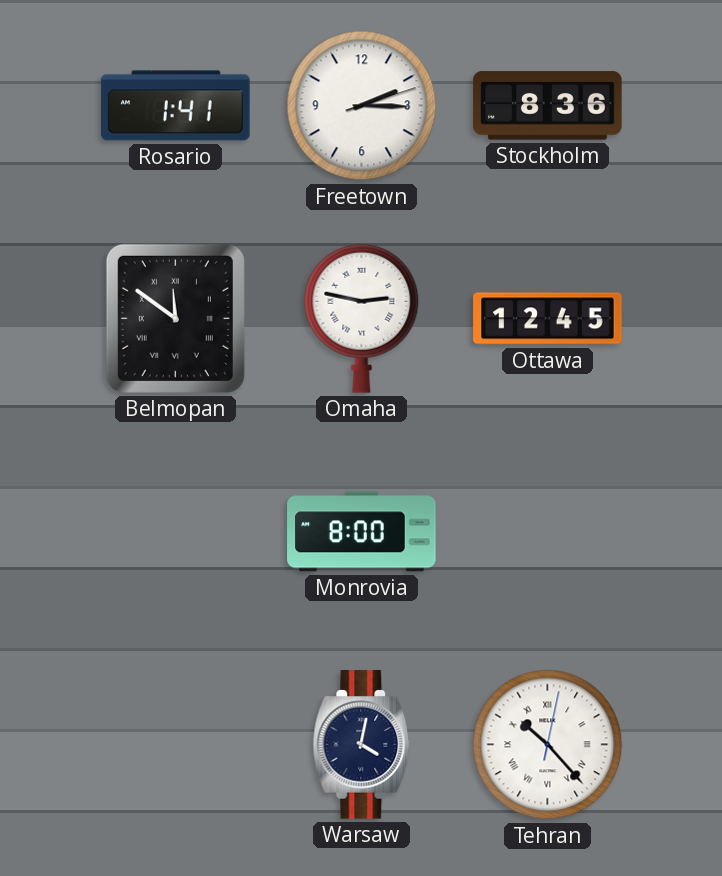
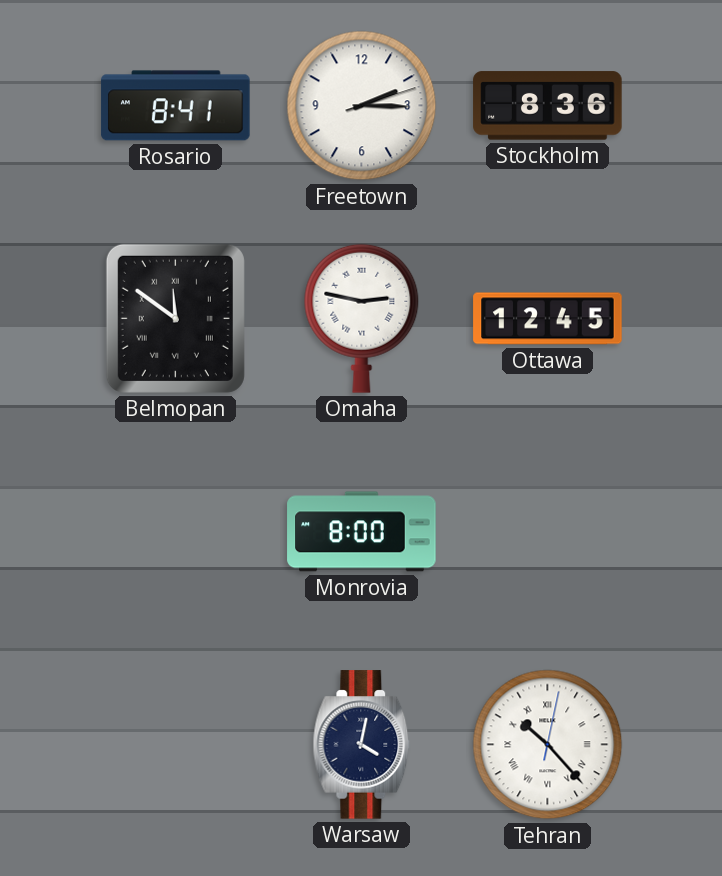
Rosario: 1:41 -> 8:41
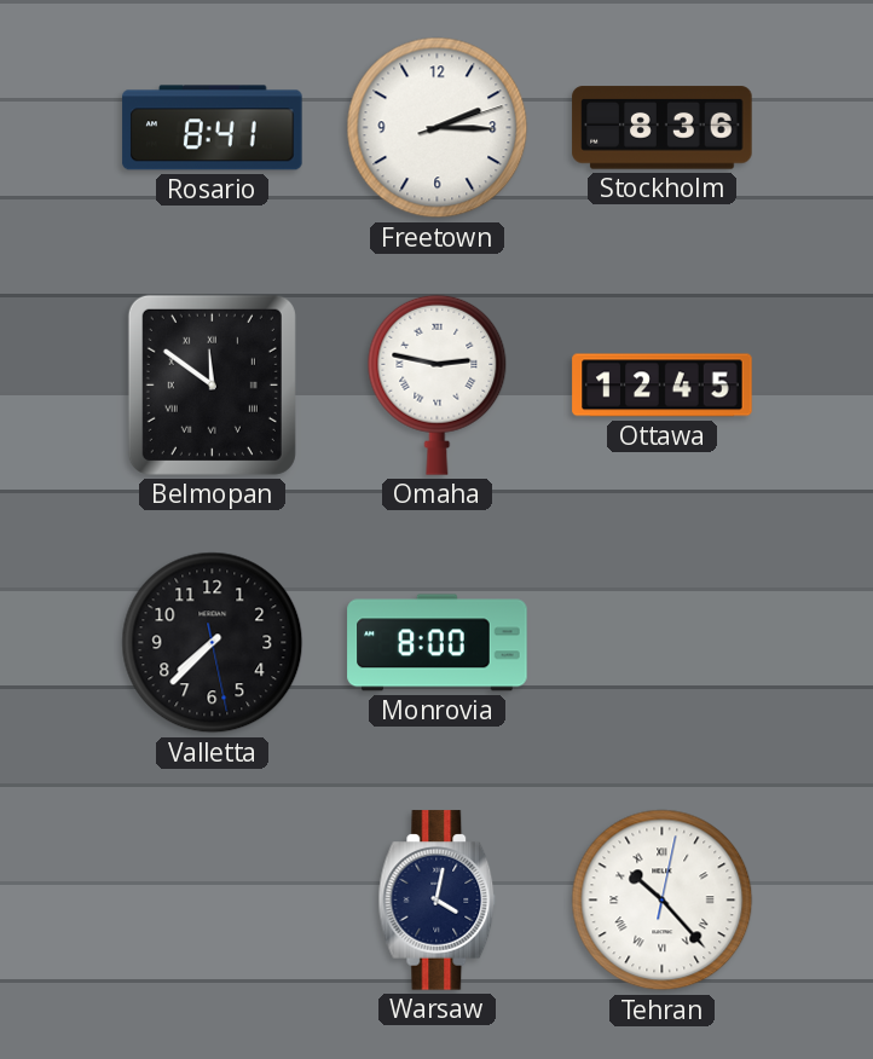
Valletta: none -> 7:37
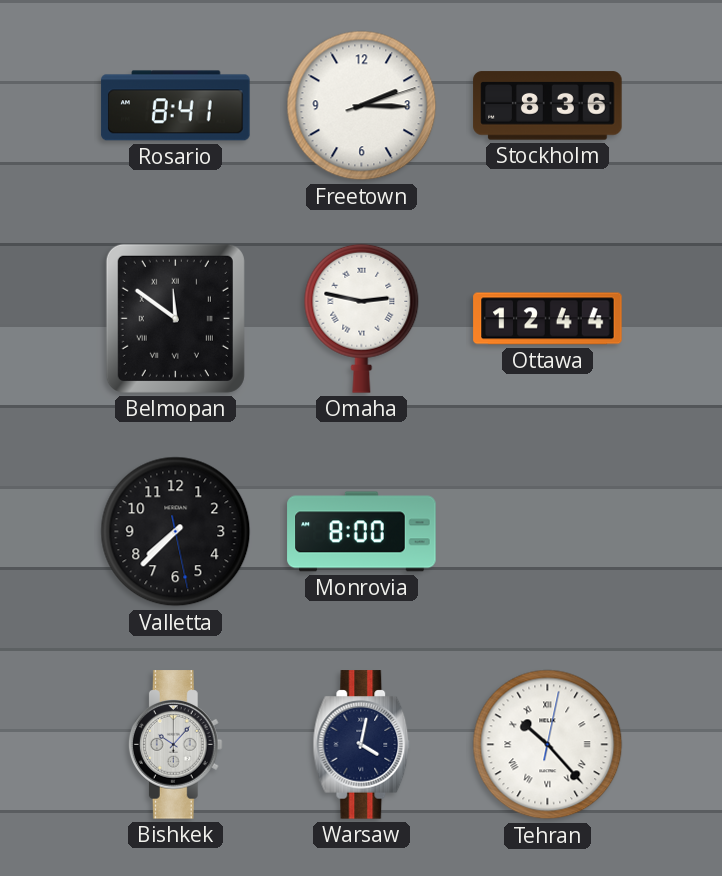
Ottawa: 12:45 -> 12:44
Bishkek: none -> 10:07
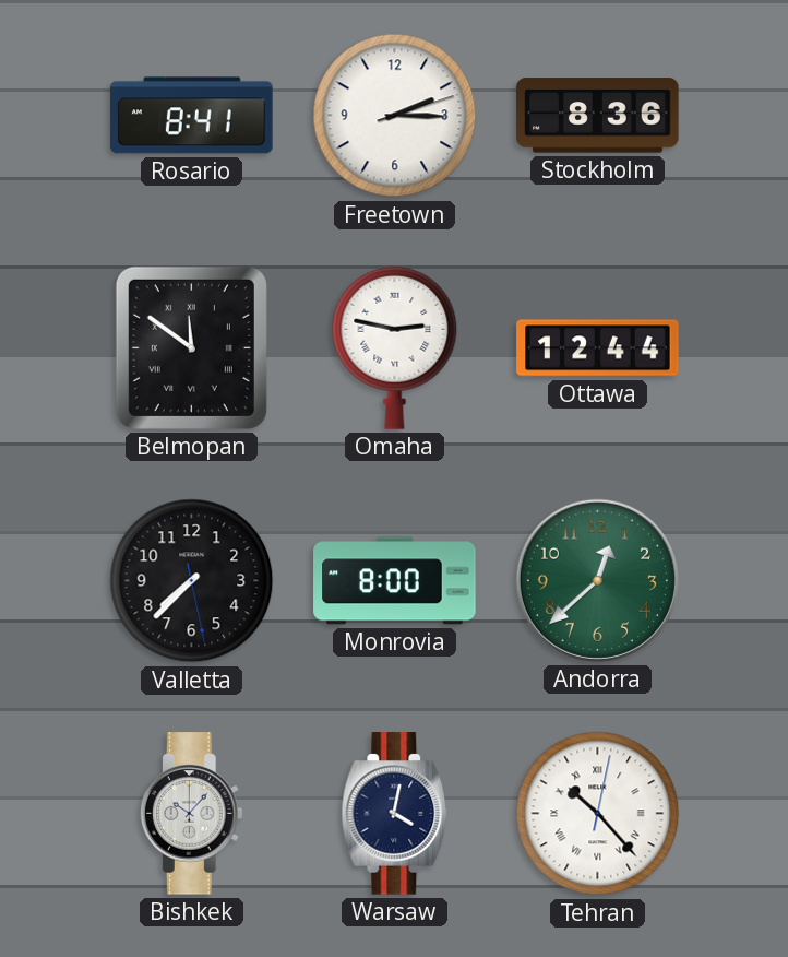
Andorra: none -> 12:38
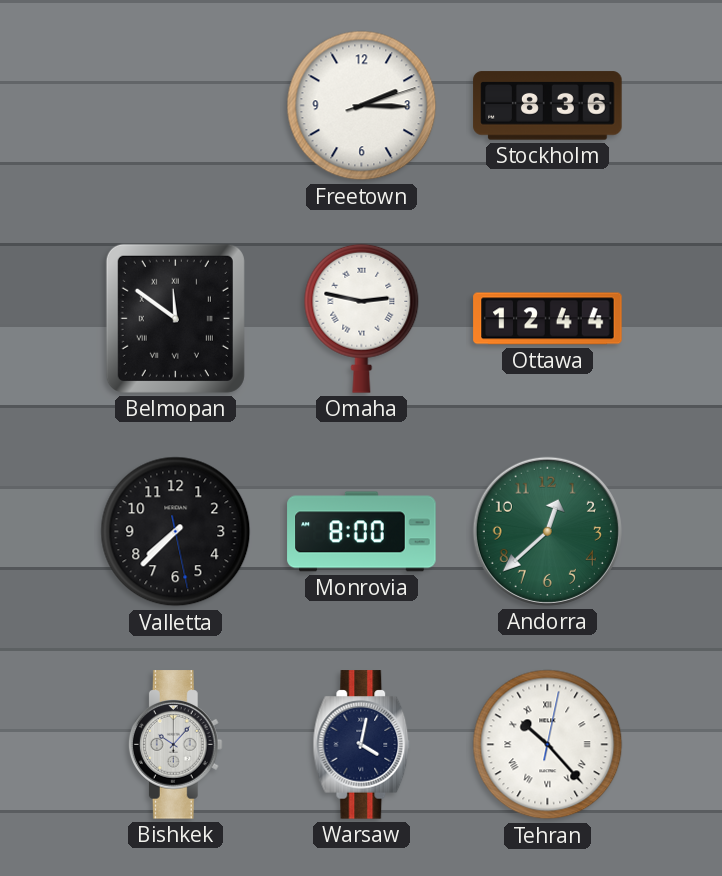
Rosario: 8:41 -> none
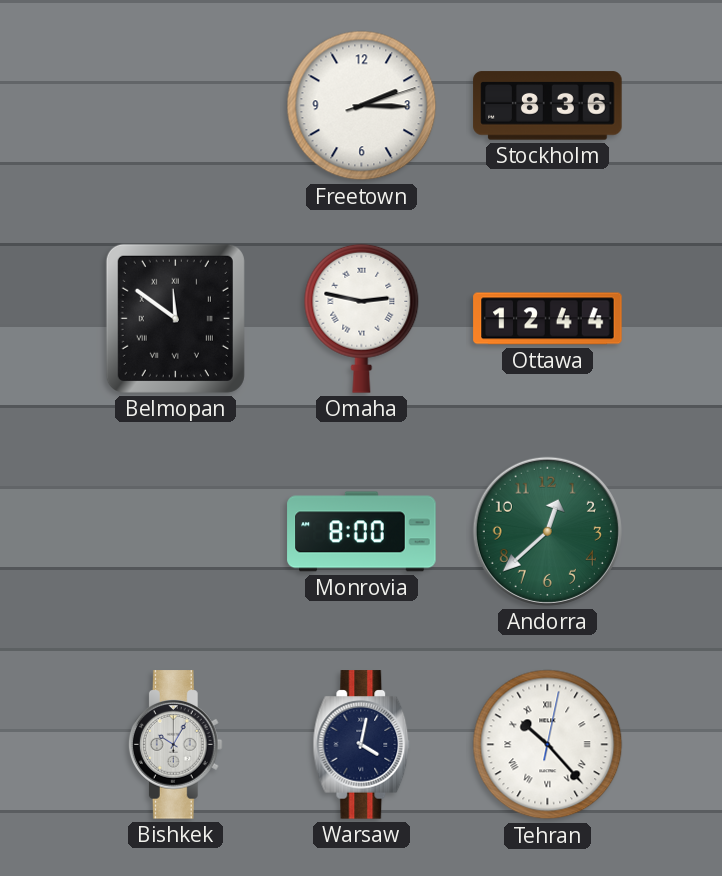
Valletta: 7:37 -> none
Bishkek: 10:07 -> 10:05
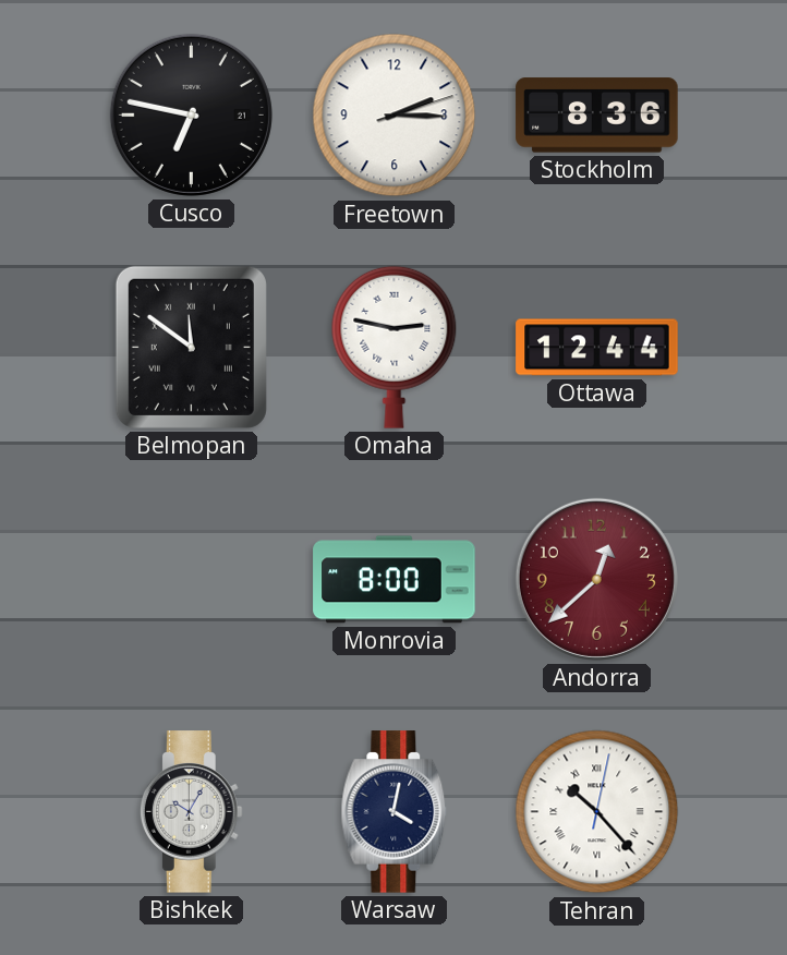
Cusco: none -> 6:47
Andorra dial: green -> burgundy
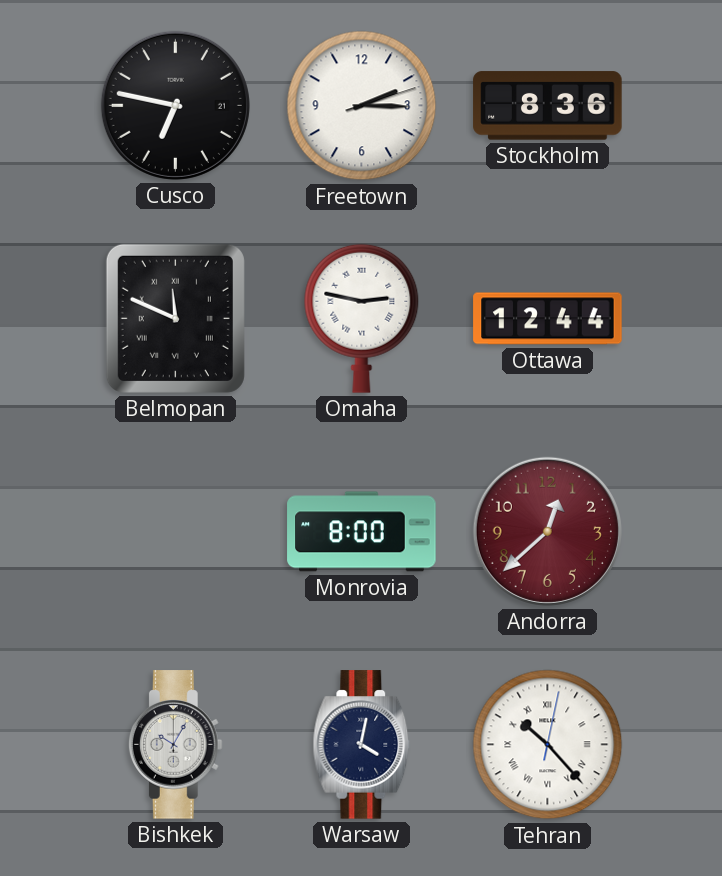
Belmopan: 11:51 -> 11:49
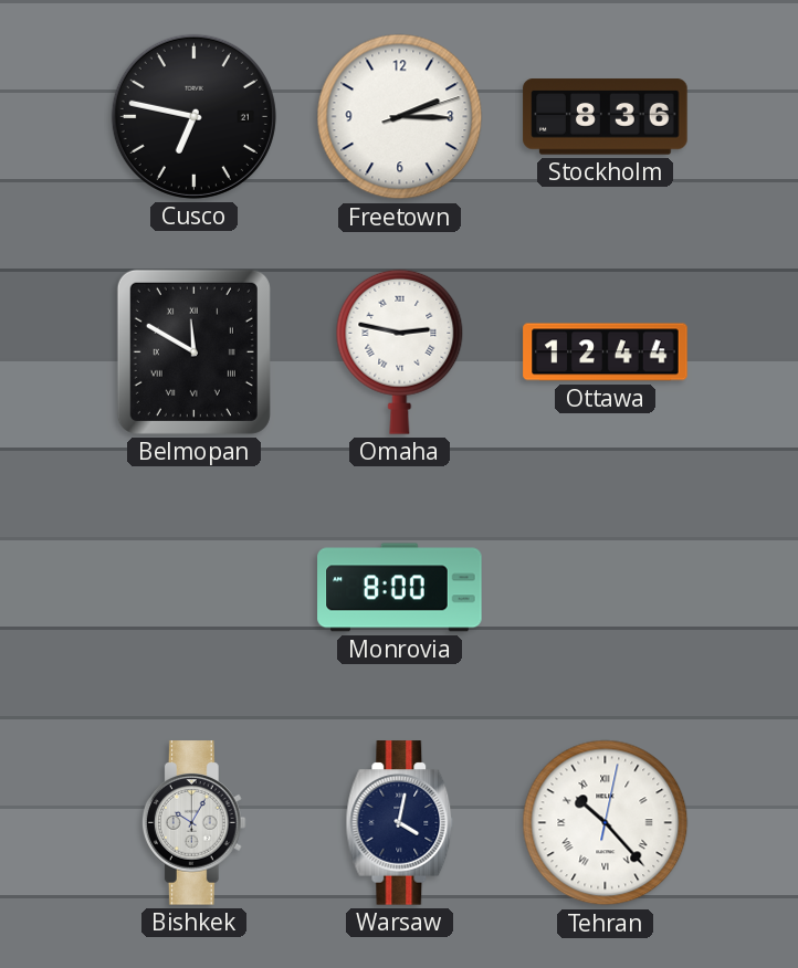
Belmopan: 11:49 -> 11:50
Andorra: 12:38 -> none
